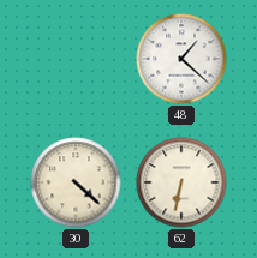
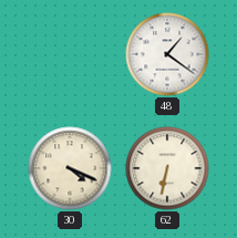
48: 1:22 -> 1:21
30: 4:22 -> 4:19
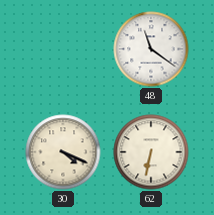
48: 1:21 -> 11:21
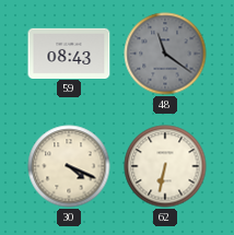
59: none -> 08:43
48 dial: white -> grey
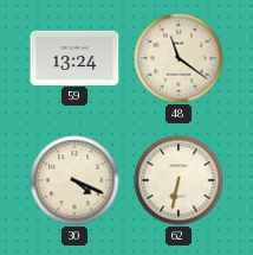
59: 08:43 -> 13:24
48 dial: grey -> cream
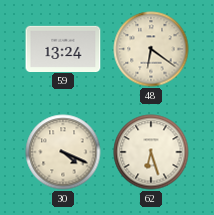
48: 11:21 -> 6:21
62: 6:32 -> 6:27
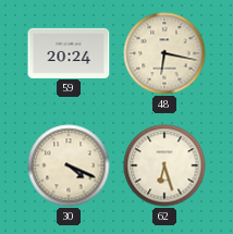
59: 13:24 -> 20:24
48: 6:21 -> 6:17
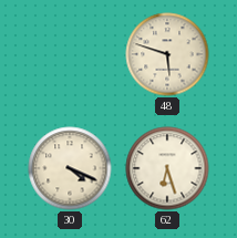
59: 20:24 -> none
48: 6:17 -> 5:48
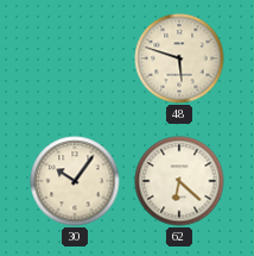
30: 4:19 -> 10:06
62: 6:27 -> 6:22
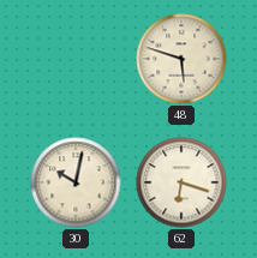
30: 10:06 -> 10:02
62: 6:22 -> 6:18
